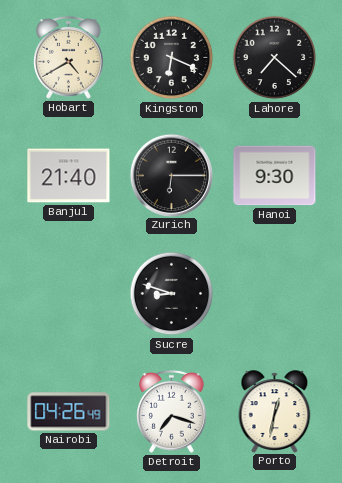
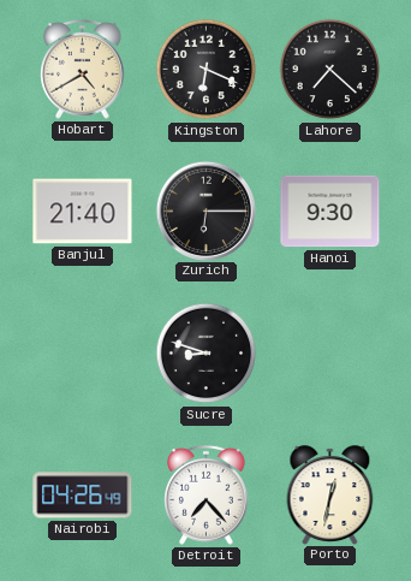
Detroit: 7:18 -> 7:23
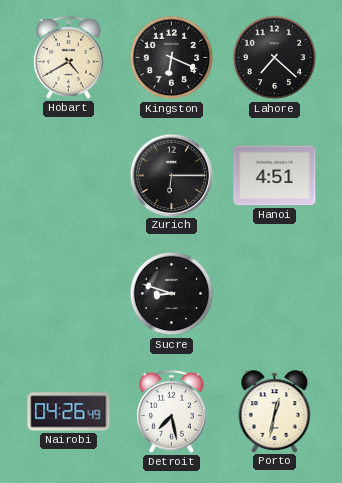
Banjul: 21:40 -> none
Hanoi: 9:30 -> 4:51
Detroit: 7:23 -> 7:28
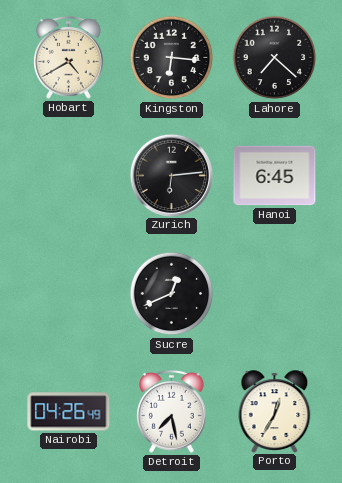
Kingston: 6:19 -> 6:16
Zurich: 6:15 -> 6:14
Hanoi: 4:51 -> 6:45
Sucre: 8:48 -> 12:41
Porto: 12:32 -> 12:35
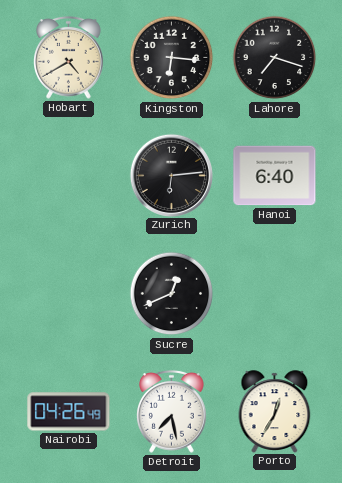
Lahore: 7:22 -> 7:18
Hanoi: 6:45 -> 6:40
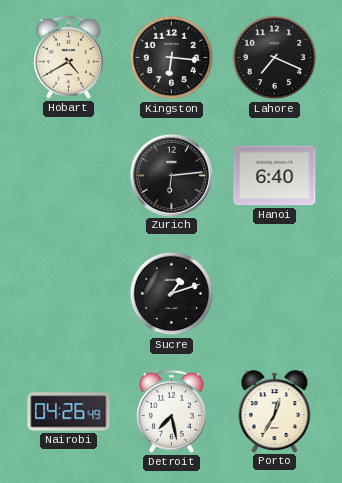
Lahore: 7:18 -> 7:19
Sucre: 12:41 -> 1:12
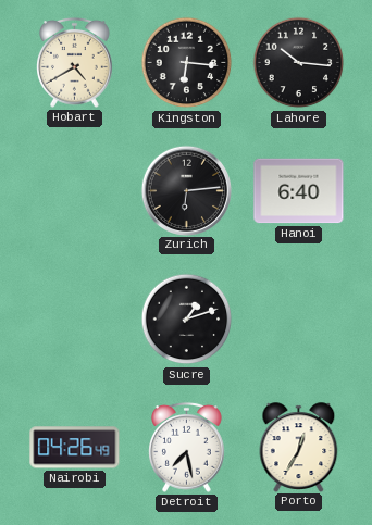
Lahore: 7:19 -> 10:16
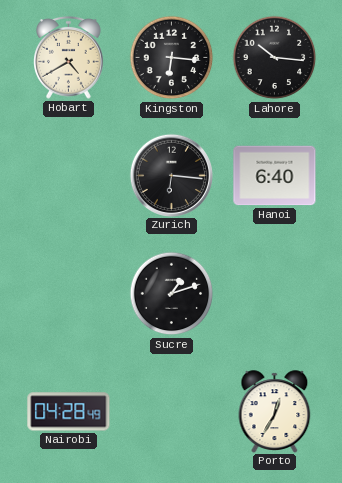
Zurich: 6:14 -> 6:16
Nairobi: 04:26 -> 04:28
Detroit: 7:28 -> none
